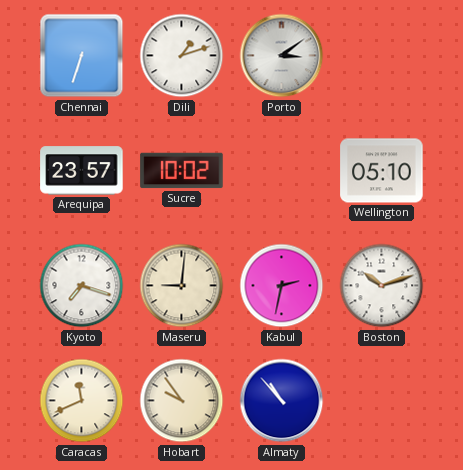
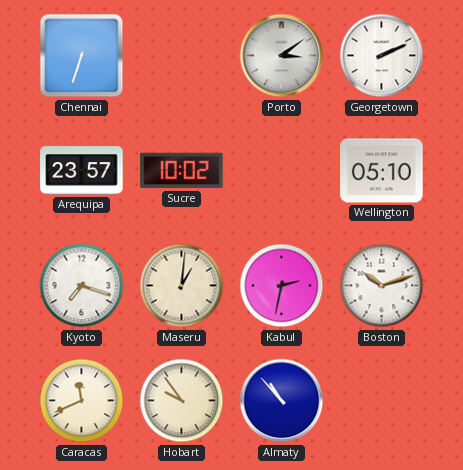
Dili: 1:12 -> none
Georgetown: none -> 2:11
Maseru: 9:01 -> 1:01
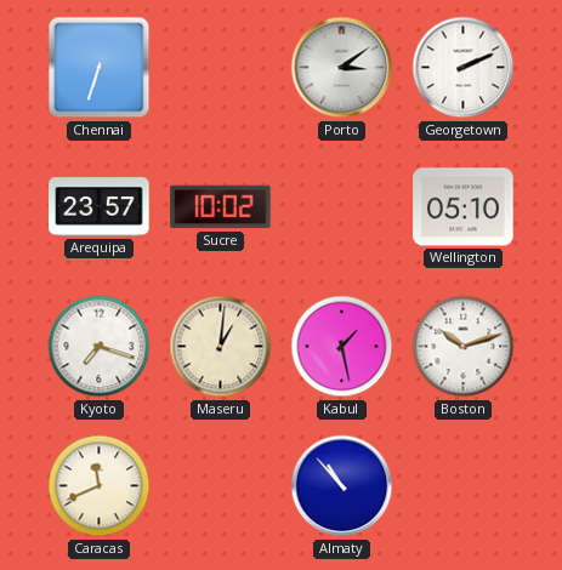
Kabul: 2:32 -> 1:28
Hobart: 9:54 -> none
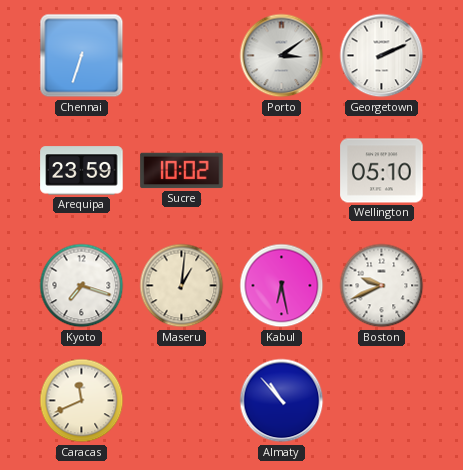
Arequipa: 23:57 -> 23:59
Kabul: 1:28 -> 6:28
Boston: 10:12 -> 9:41
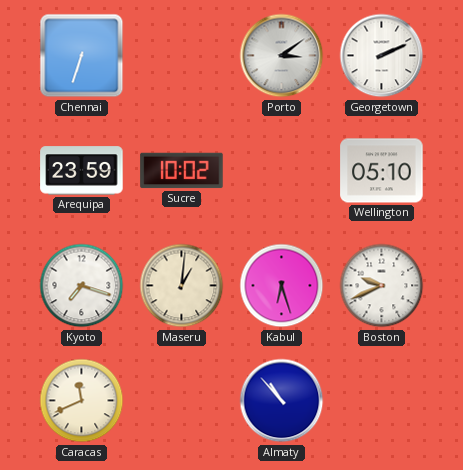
Kabul: 6:28 -> 6:27
